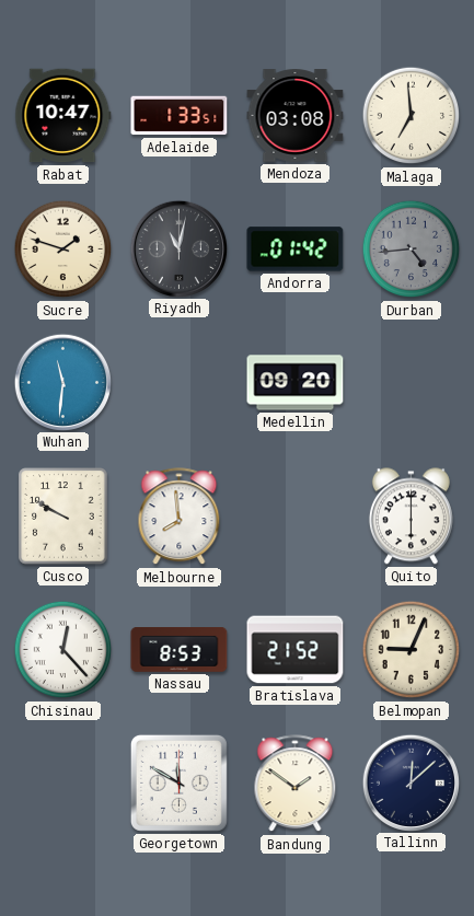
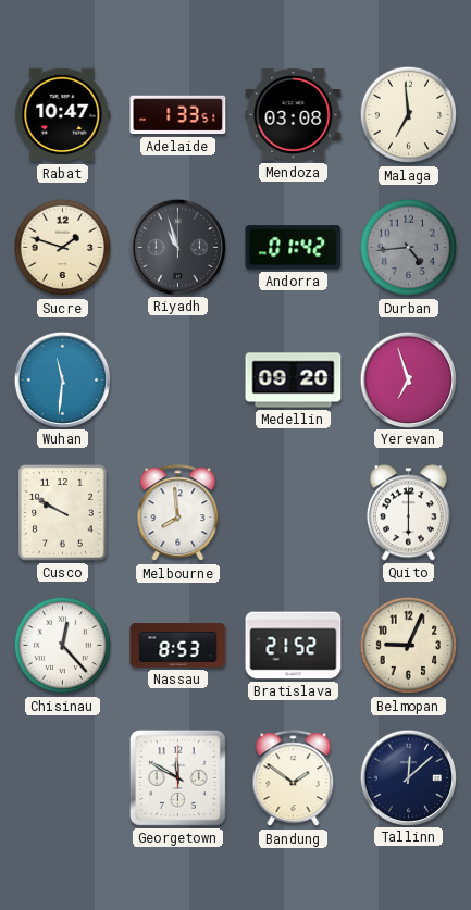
Riyadh: 11:02 -> 10:57
Yerevan: none -> 6:57
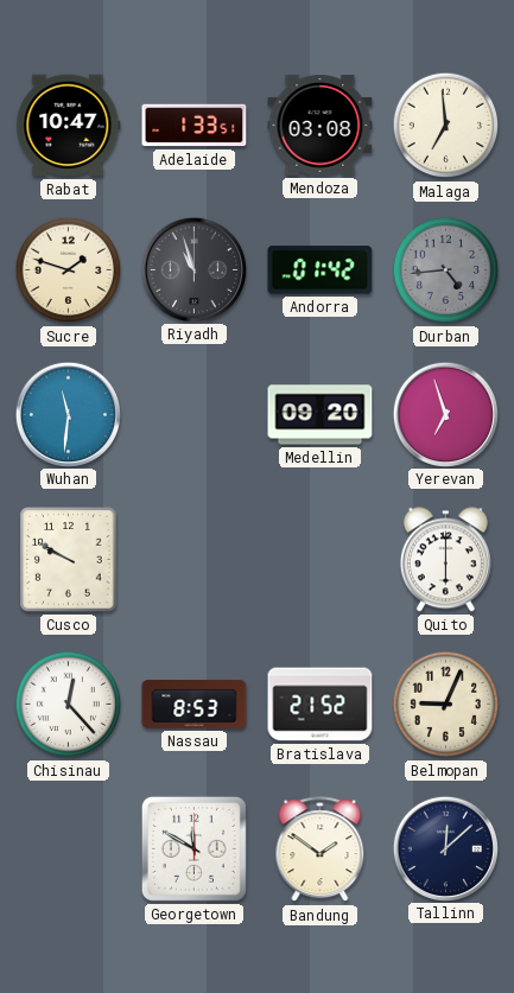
Melbourne: 7:59 -> none
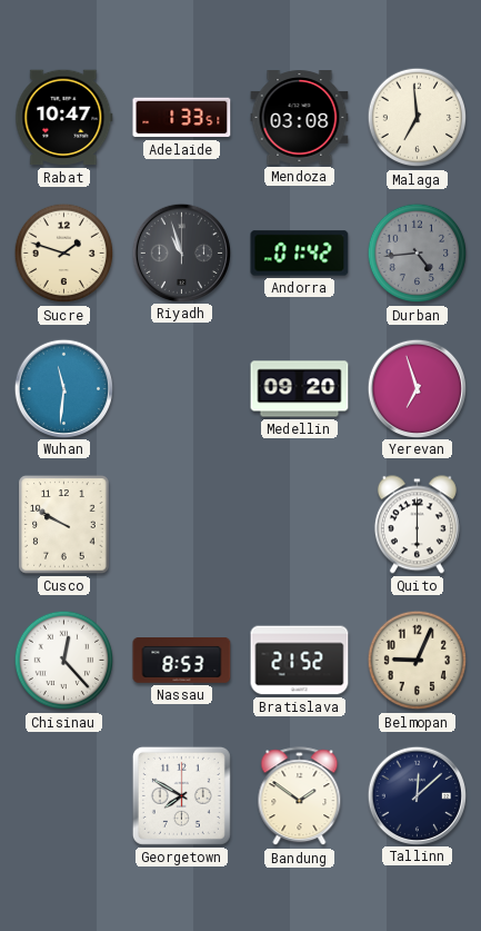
Georgetown: 11:50 -> 7:50
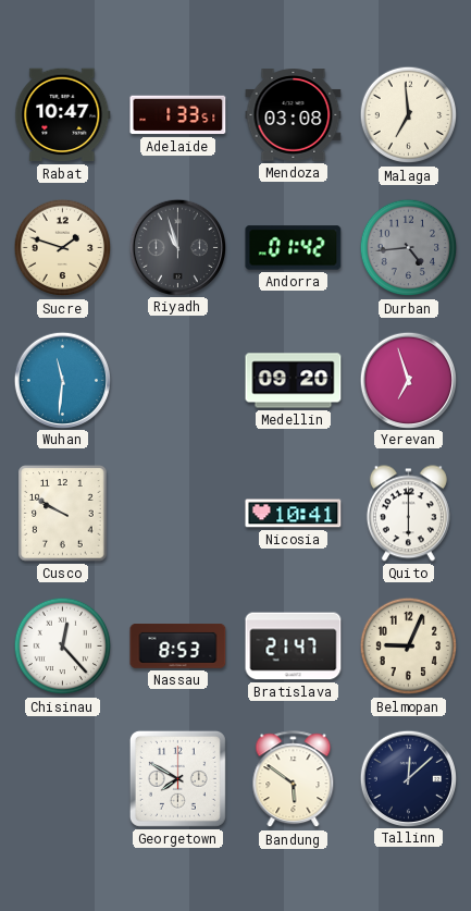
Nicosia: none -> 10:41
Bratislava: 21:52 -> 21:47
Bandung: 1:51 -> 5:51
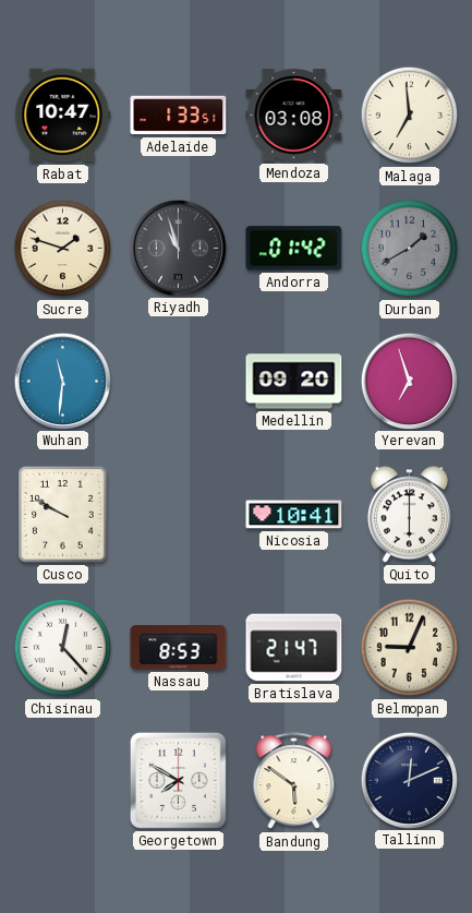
Durban: 4:44 -> 1:40
Tallinn: 12:08 -> 12:11
